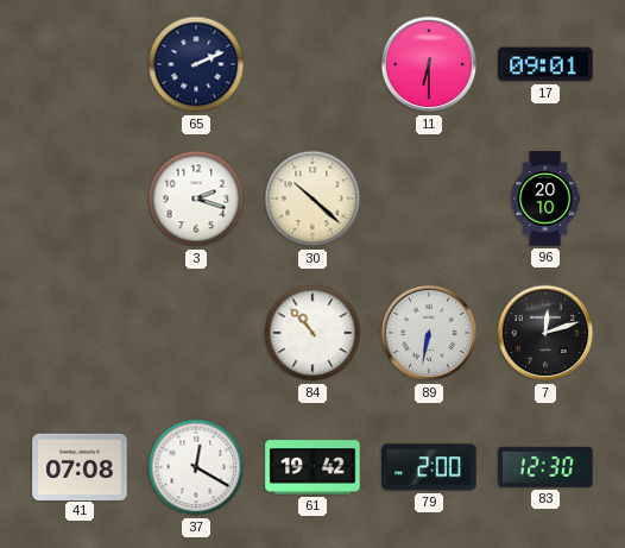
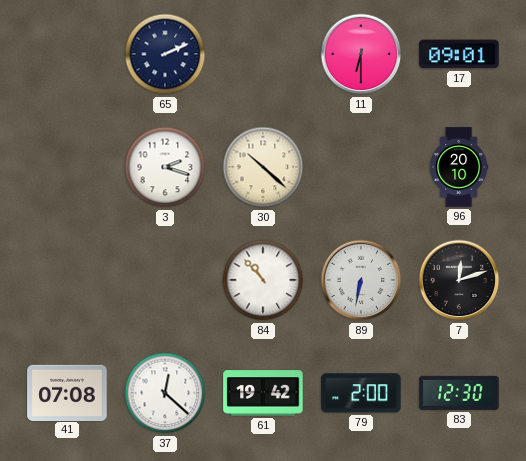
37: 12:20 -> 12:22
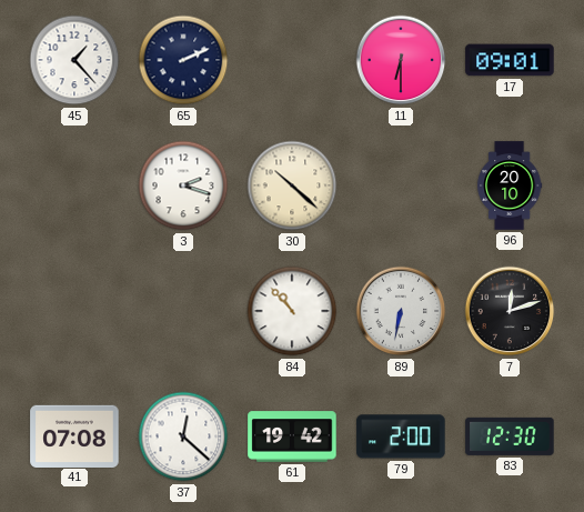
45: none -> 1:23
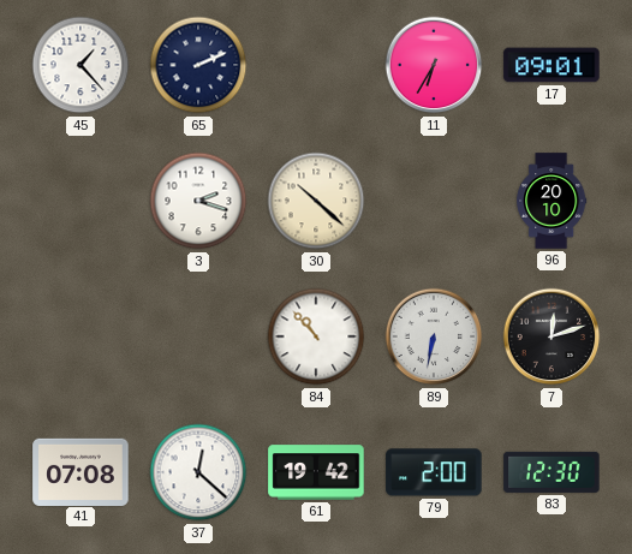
11: 6:30 -> 6:35
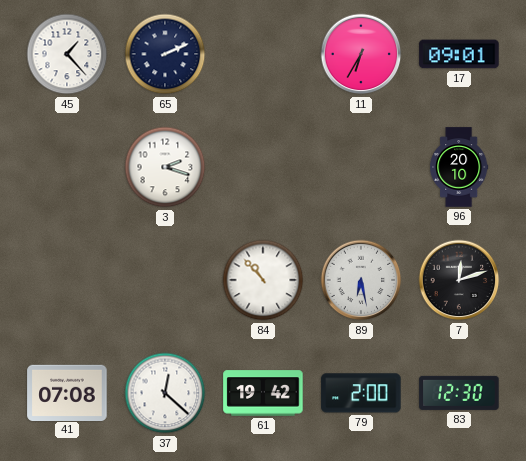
30: 10:22 -> none
89: 6:32 -> 6:28
